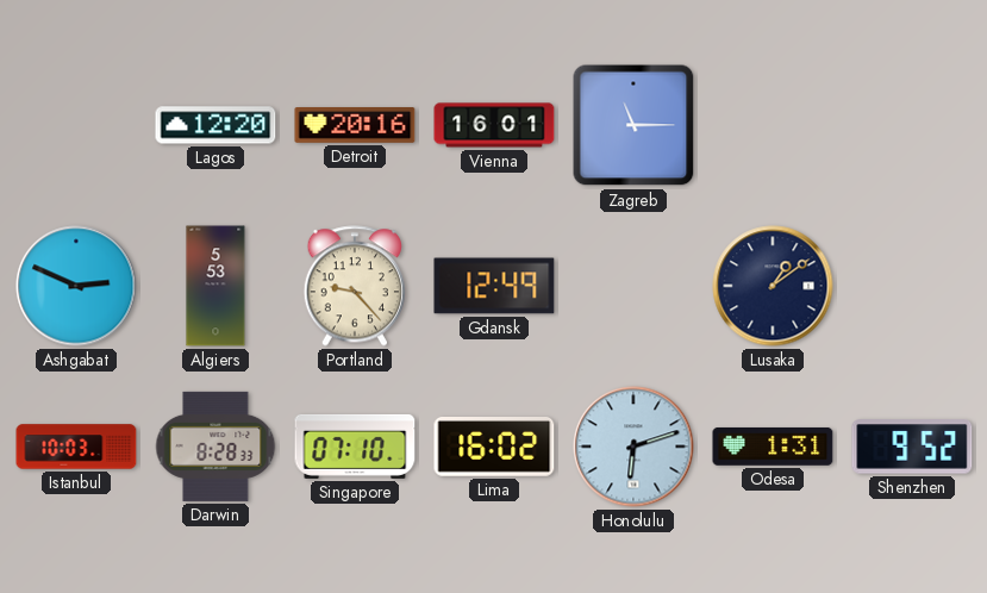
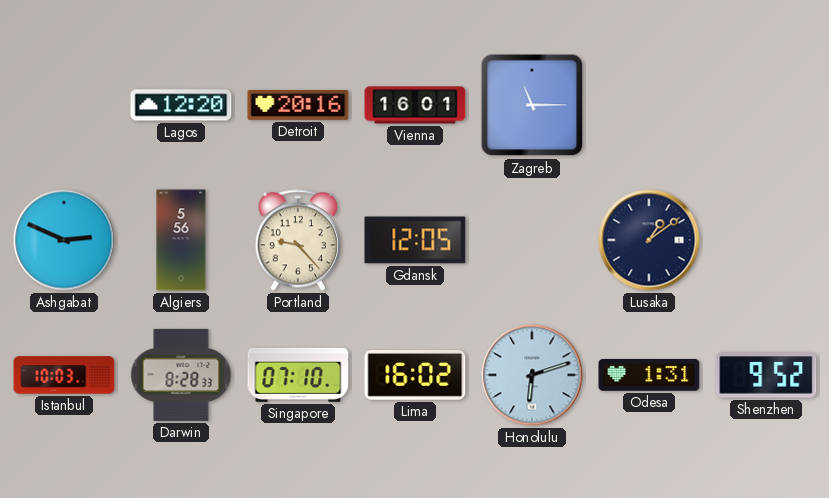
Algiers: 5:53 -> 5:56
Gdansk: 12:49 -> 12:05
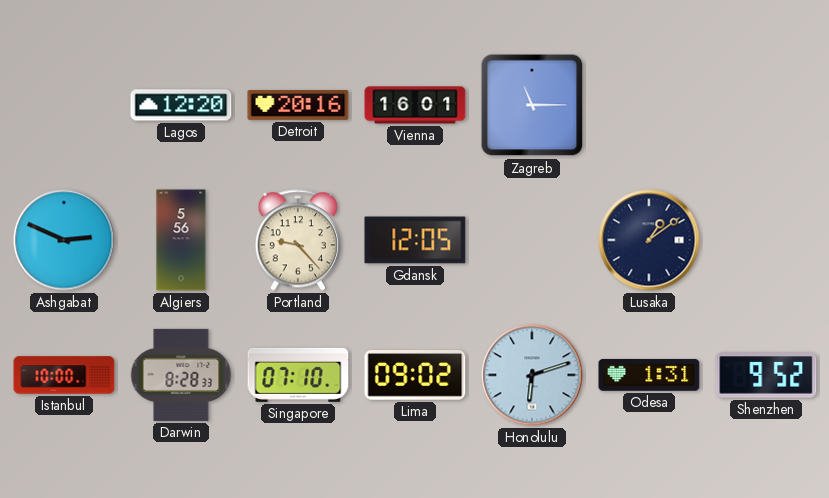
Istanbul: 10:03 -> 10:00
Lima: 16:02 -> 09:02
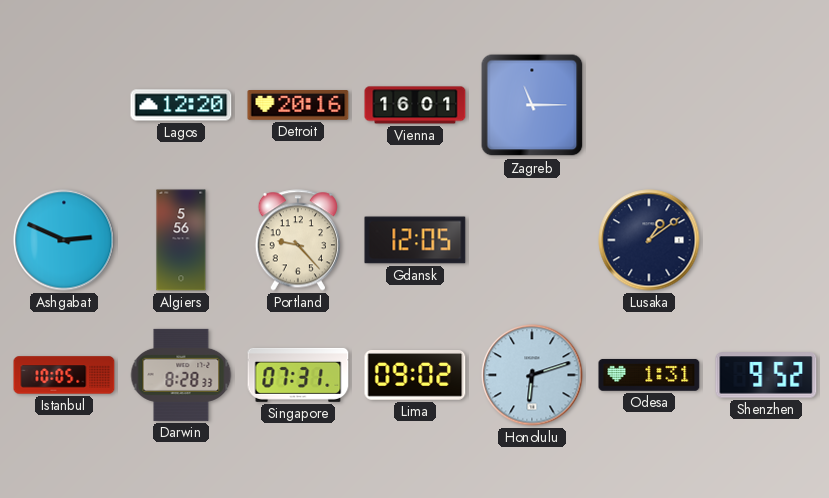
Istanbul: 10:00 -> 10:05
Singapore: 07:10 -> 07:31
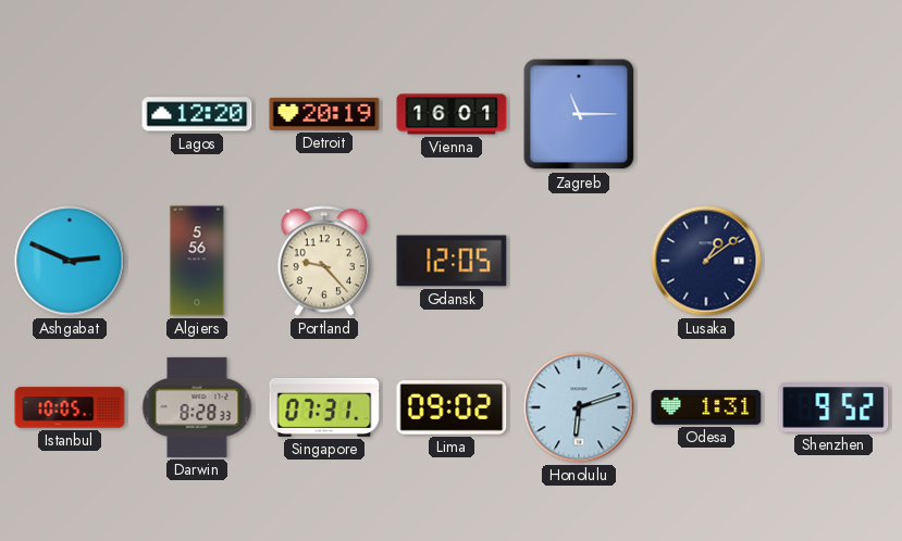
Detroit: 20:16 -> 20:19
